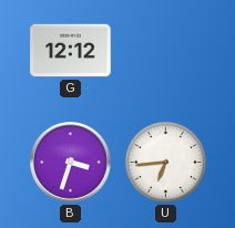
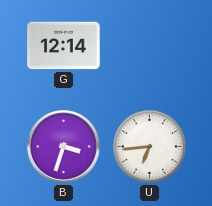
G: 12:12 -> 12:14
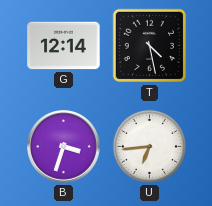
T: none -> 4:28
